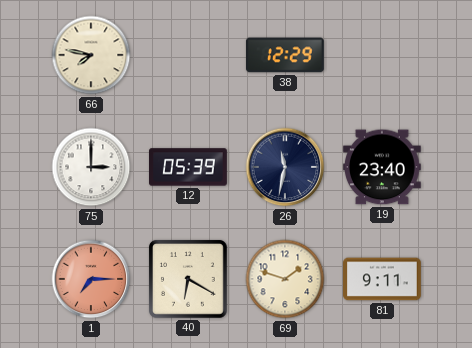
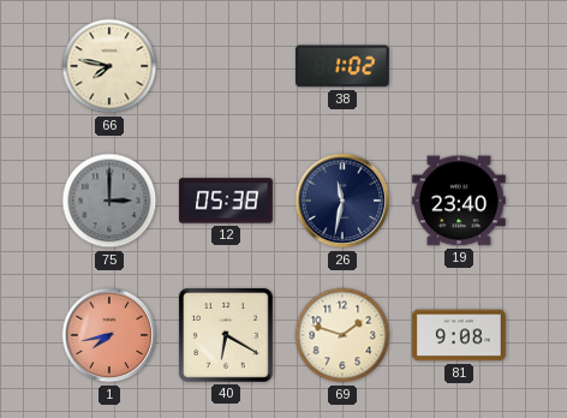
38: 12:29 -> 1:02
75 dial: white -> grey
12: 05:39 -> 05:38
1: 7:15 -> 7:43
81: 9:11 -> 9:08
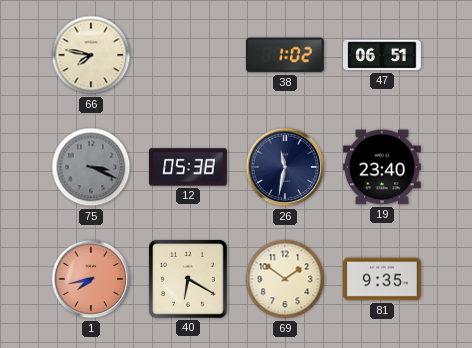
47: none -> 06:51
75: 3:00 -> 3:19
69: 1:48 -> 1:51
81: 9:08 -> 9:35
